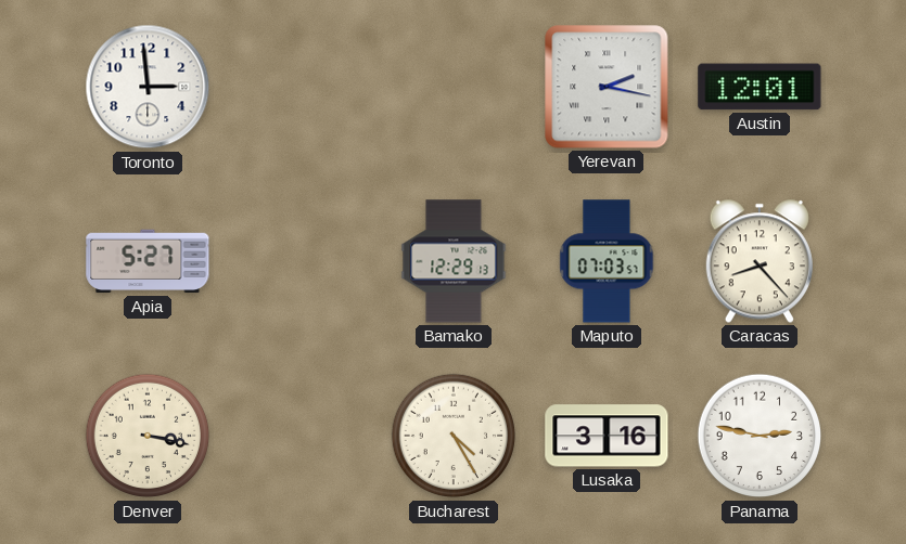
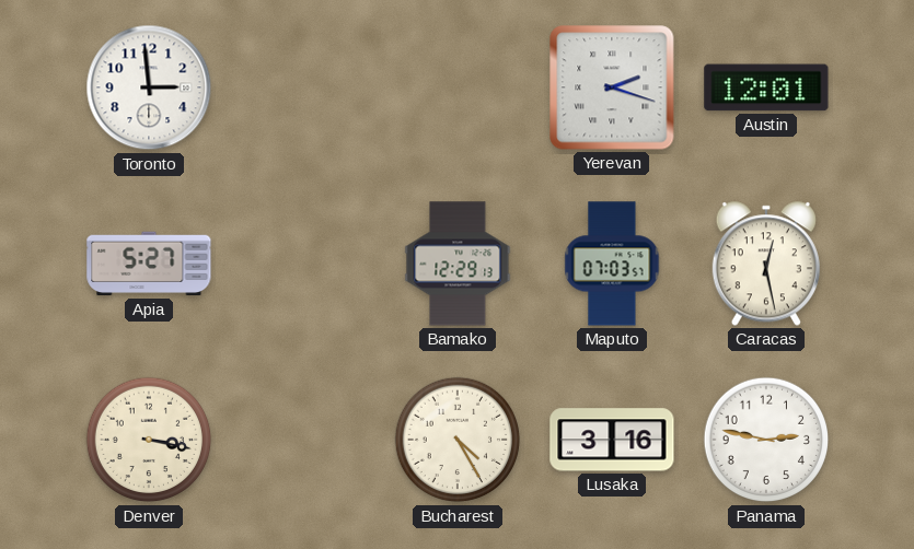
Yerevan: 2:17 -> 2:18
Caracas: 8:23 -> 12:28
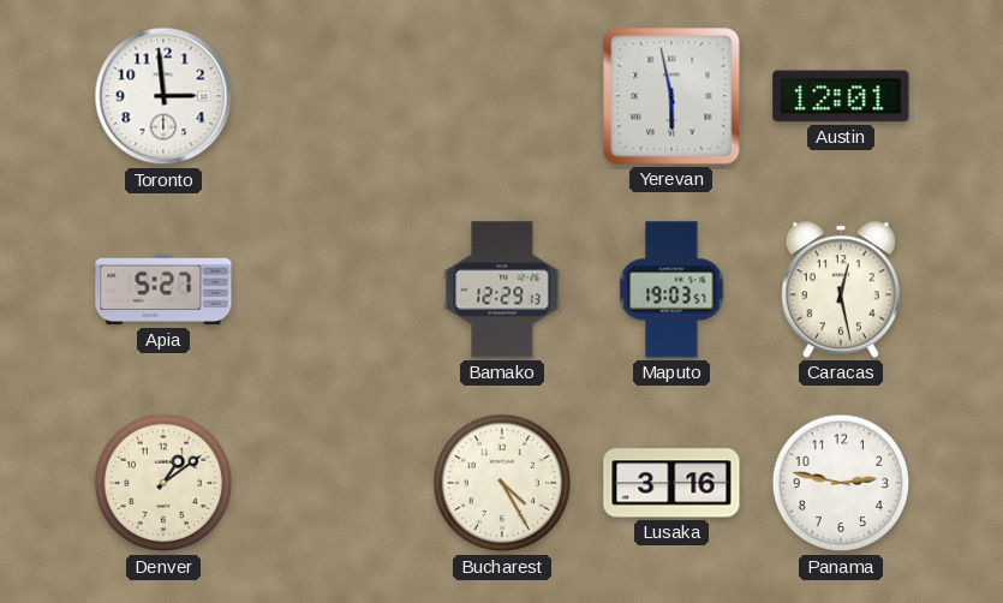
Yerevan: 2:18 -> 5:58
Maputo: 07:03 -> 19:03
Denver: 3:17 -> 1:09
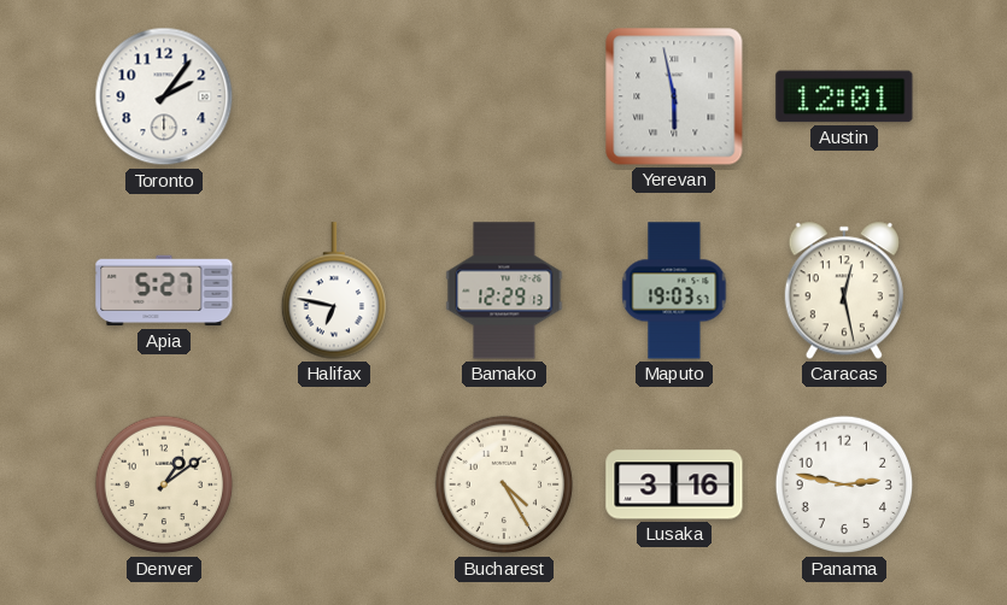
Toronto: 2:59 -> 2:06
Halifax: none -> 6:47
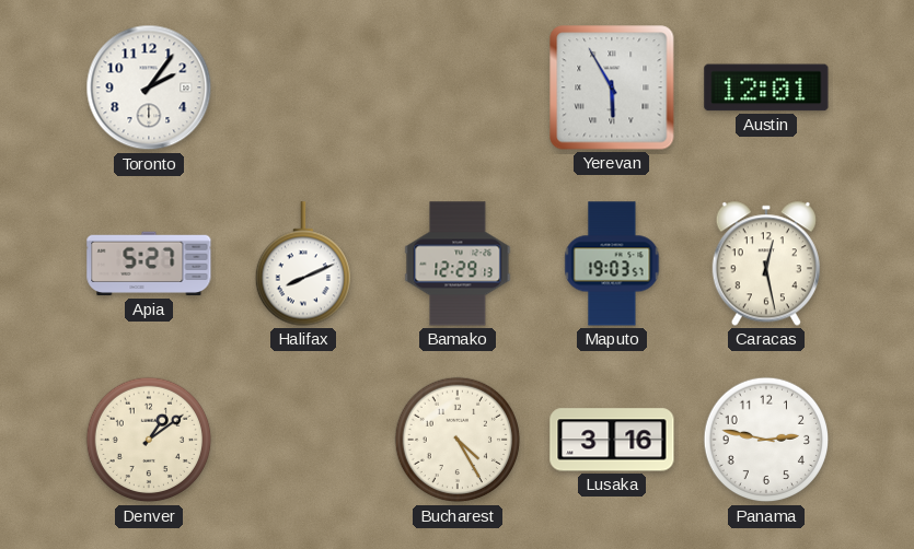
Yerevan: 5:58 -> 5:55
Halifax: 6:47 -> 8:11
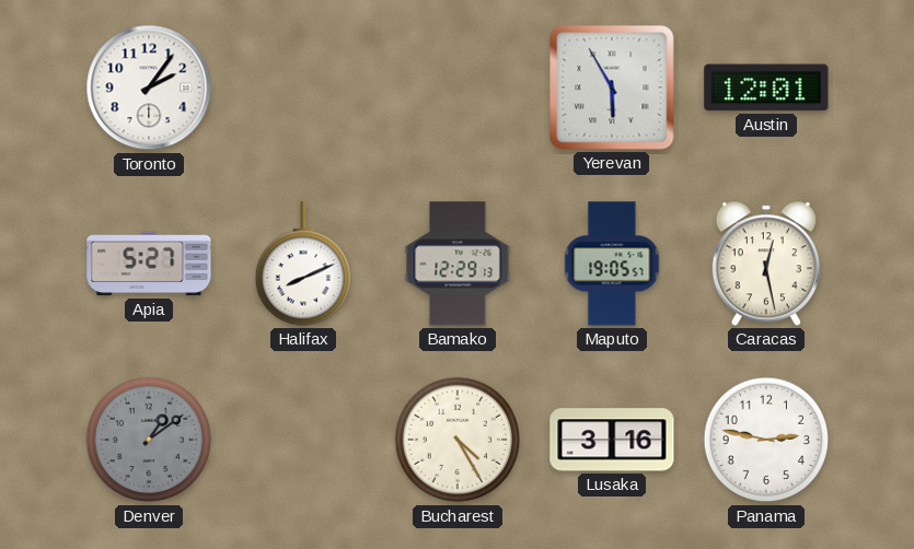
Maputo: 19:03 -> 19:05
Denver dial: cream -> grey
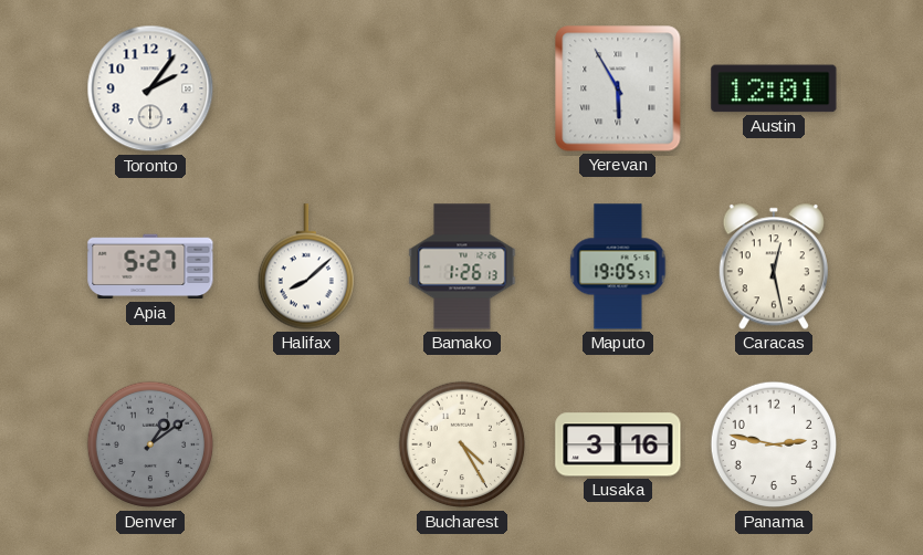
Halifax: 8:11 -> 8:08
Bamako: 12:29 -> 1:26
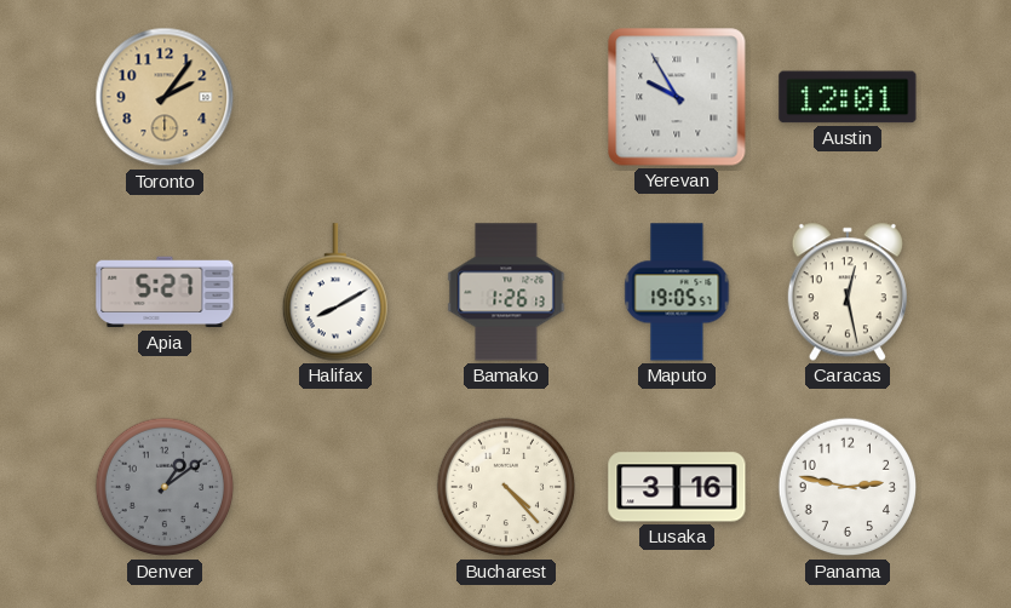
Toronto dial: white -> champagne
Yerevan: 5:55 -> 9:55
Halifax: 8:08 -> 8:10
Bucharest: 4:25 -> 4:23
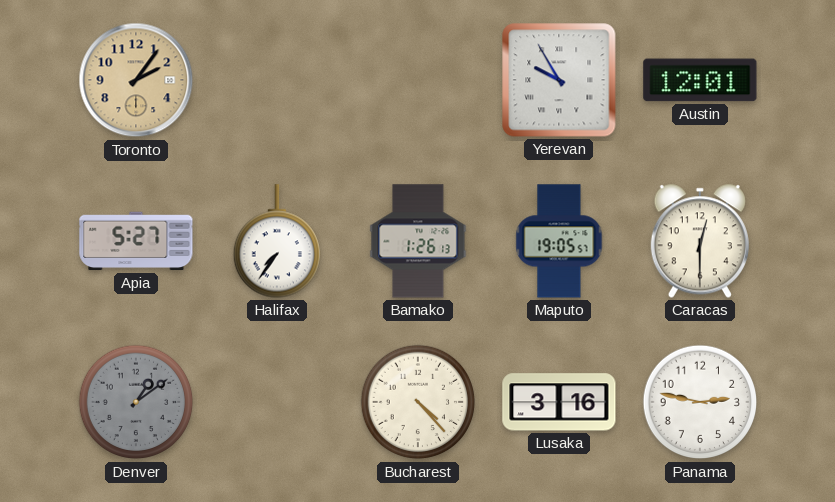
Halifax: 8:10 -> 7:36
Caracas: 12:28 -> 12:30
